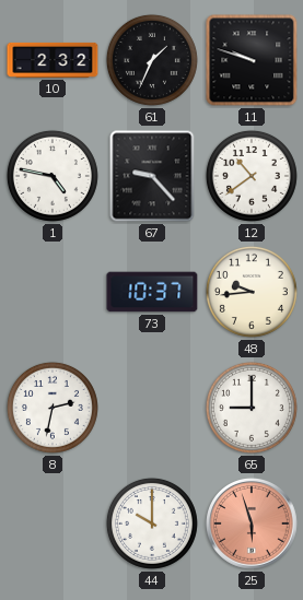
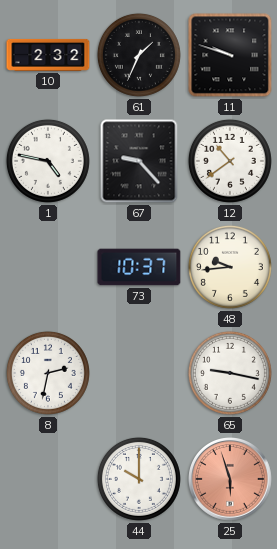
65: 9:00 -> 9:17
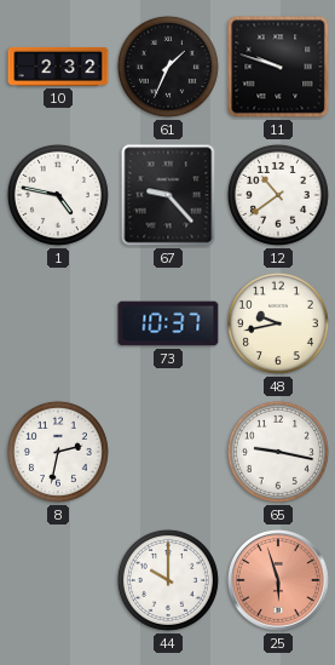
48: 9:44 -> 9:43
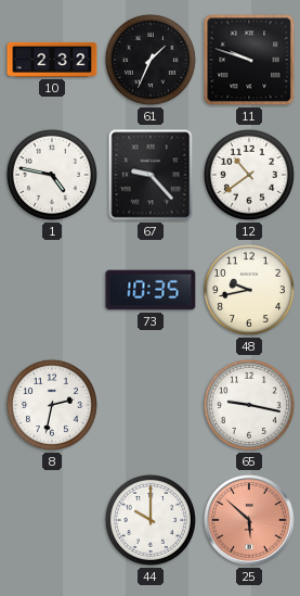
73: 10:37 -> 10:35
25: 5:57 -> 5:52
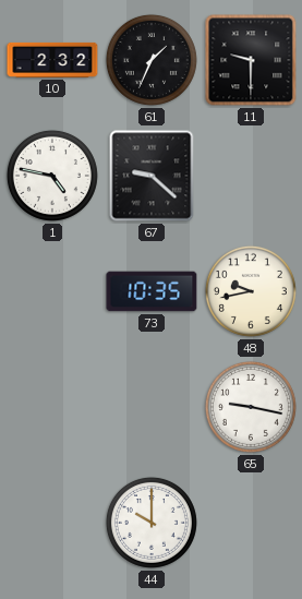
11: 9:48 -> 9:30
67: 9:23 -> 9:22
12: 10:39 -> none
8: 2:32 -> none
25: 5:52 -> none
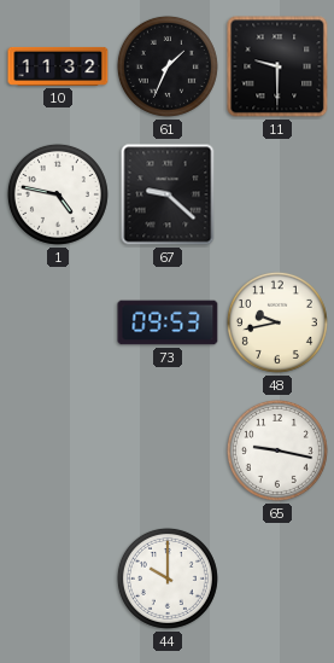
10: 2:32 -> 11:32
73: 10:35 -> 09:53
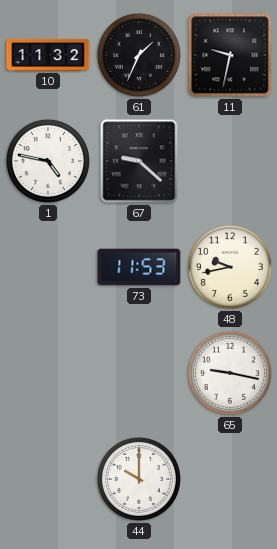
11: 9:30 -> 9:32
73: 09:53 -> 11:53
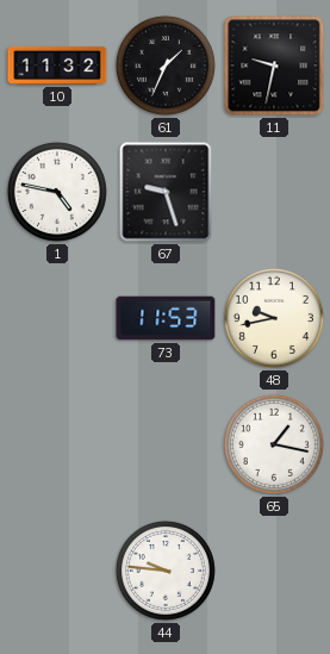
67: 9:22 -> 9:27
65: 9:17 -> 1:17
44: 10:00 -> 9:46
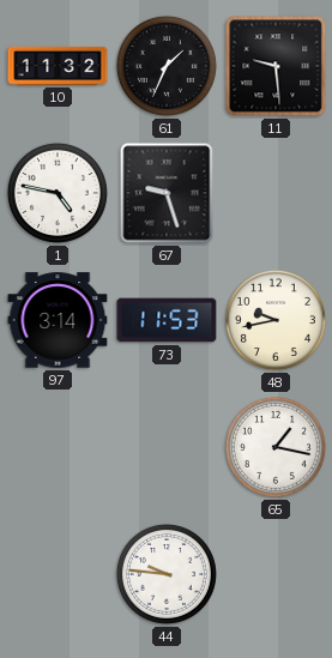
11: 9:32 -> 9:29
97: none -> 3:14
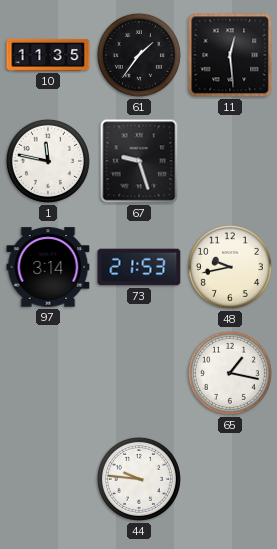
10: 11:32 -> 11:35
61: 1:34 -> 1:36
11: 9:29 -> 12:29
1: 4:47 -> 11:47
73: 11:53 -> 21:53
